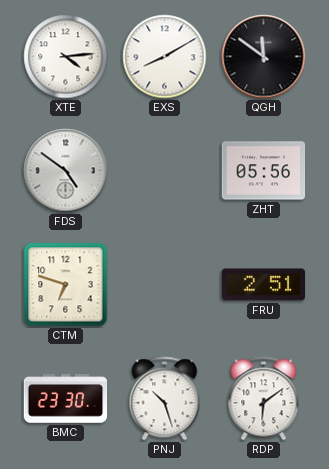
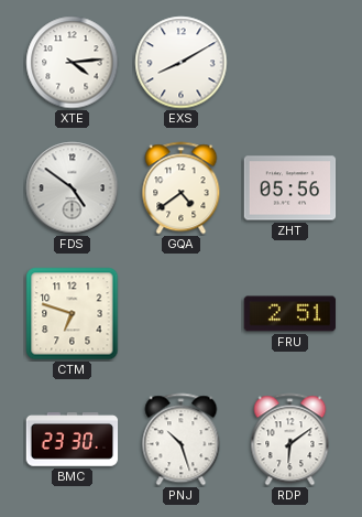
QGH: 11:51 -> none
GQA: none -> 4:39
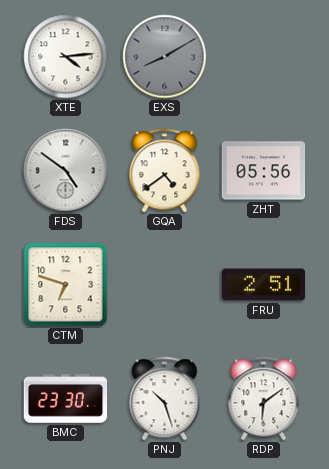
EXS dial: white -> grey
